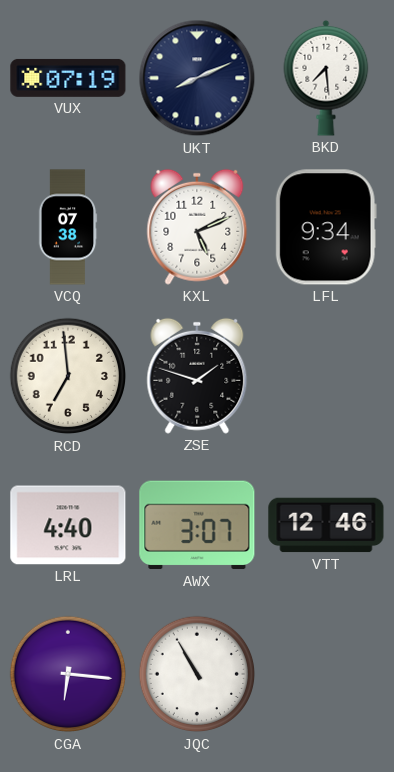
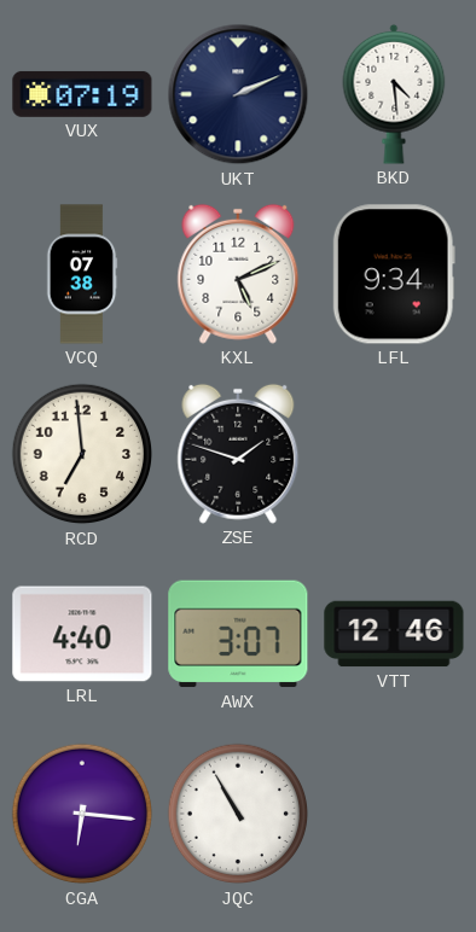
UKT: 8:11 -> 2:11
BKD: 7:29 -> 4:29
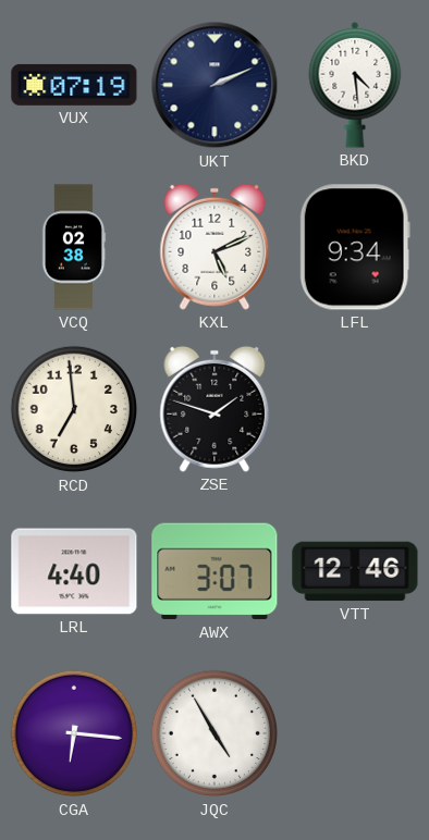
VCQ: 07:38 -> 02:38
JQC: 10:55 -> 4:55
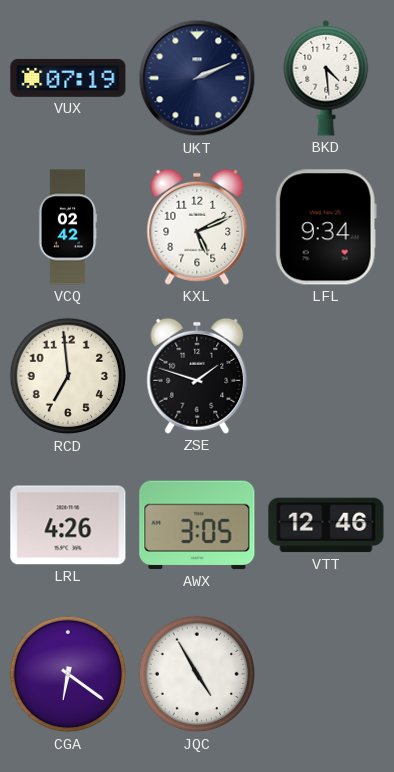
VCQ: 02:38 -> 02:42
LRL: 4:40 -> 4:26
AWX: 3:07 -> 3:05
CGA: 6:16 -> 6:21
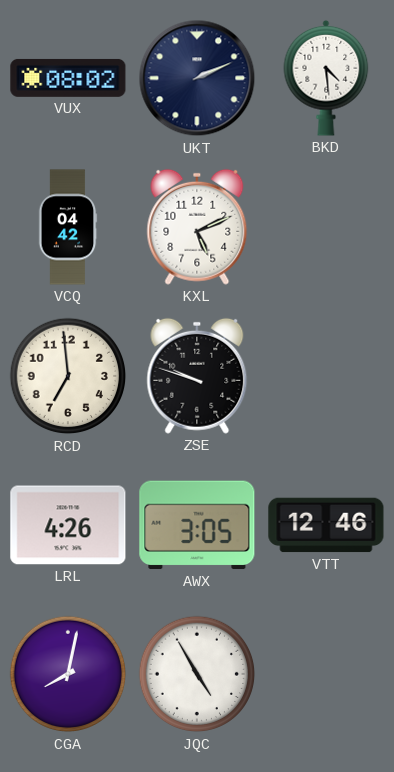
VUX: 07:19 -> 08:02
VCQ: 02:42 -> 04:42
LFL: 9:34 -> none
ZSE: 1:48 -> 9:48
CGA: 6:21 -> 8:02
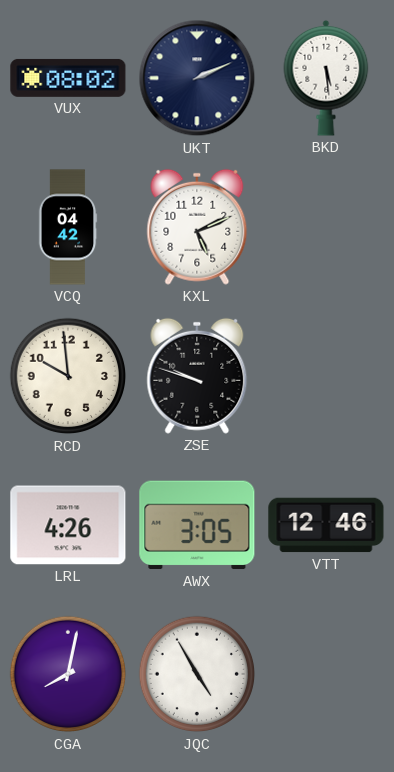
BKD: 4:29 -> 5:29
RCD: 6:59 -> 9:59
